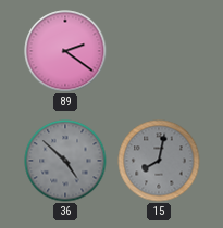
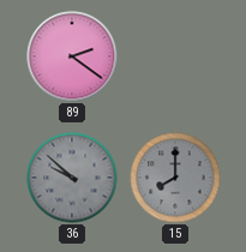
36: 4:52 -> 9:52
15: 8:02 -> 8:00
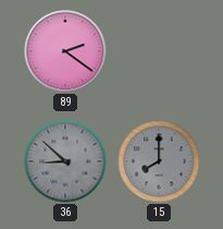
36: 9:52 -> 8:52
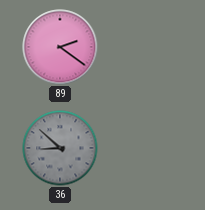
15: 8:00 -> none
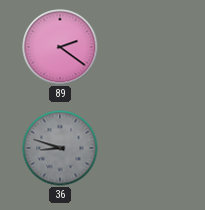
36: 8:52 -> 8:48
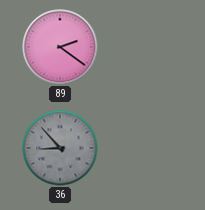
36: 8:48 -> 8:53
